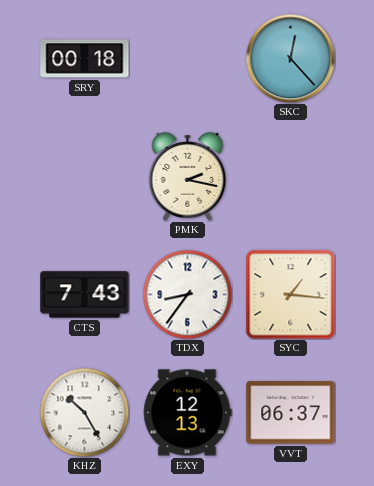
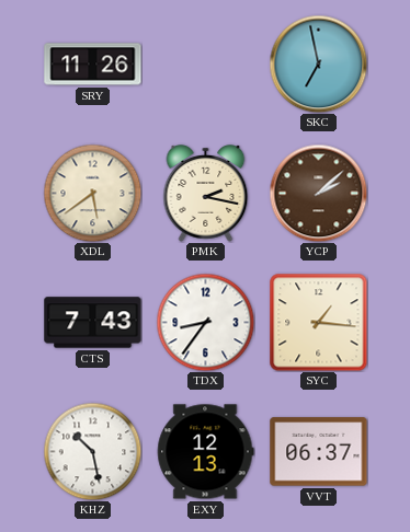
SRY: 00:18 -> 11:26
SKC: 12:23 -> 6:58
XDL: none -> 5:39
YCP: none -> 2:08
KHZ: 10:25 -> 10:28
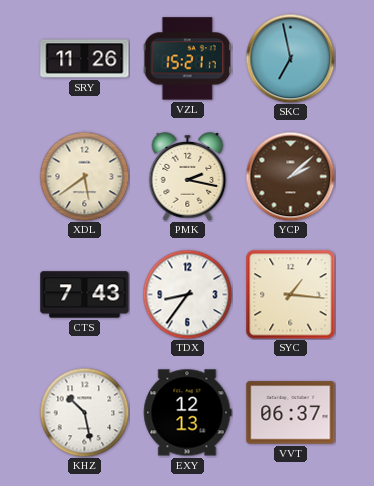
VZL: none -> 15:21
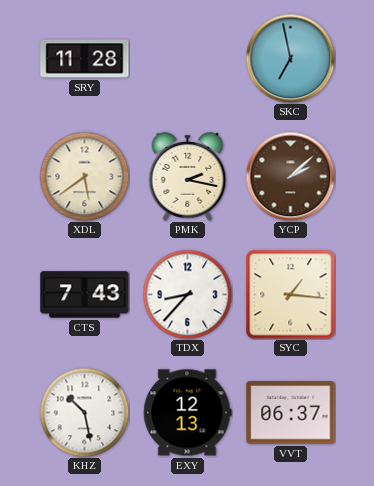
SRY: 11:26 -> 11:28
VZL: 15:21 -> none
TDX: 8:36 -> 8:37
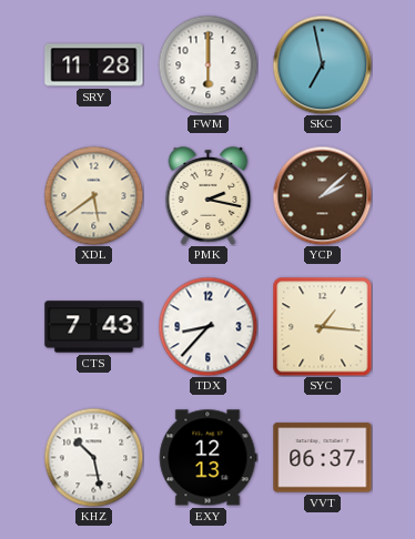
FWM: none -> 6:00
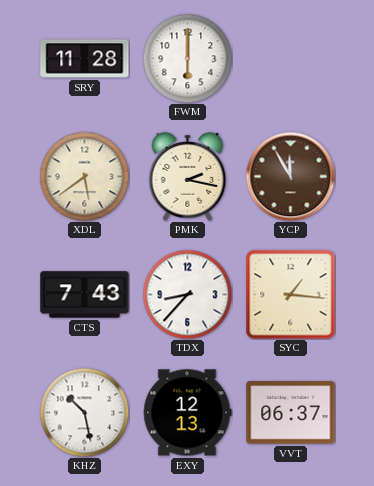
SKC: 6:58 -> none
YCP: 2:08 -> 11:55
